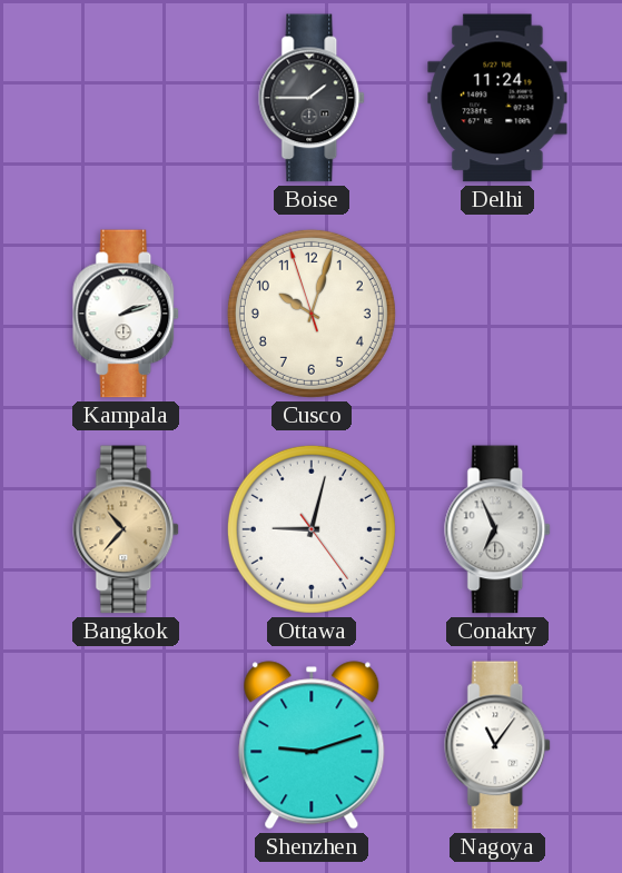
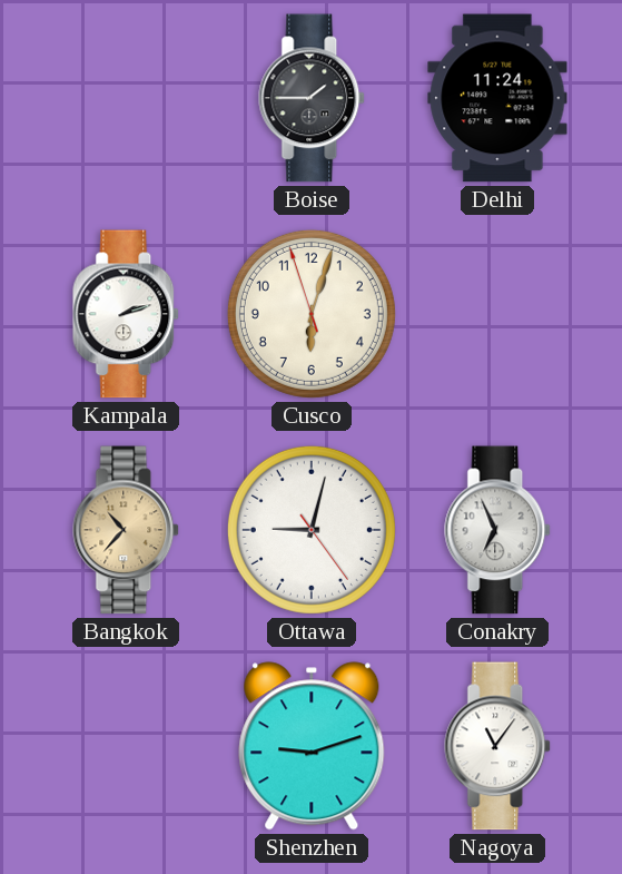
Cusco: 10:02 -> 6:02
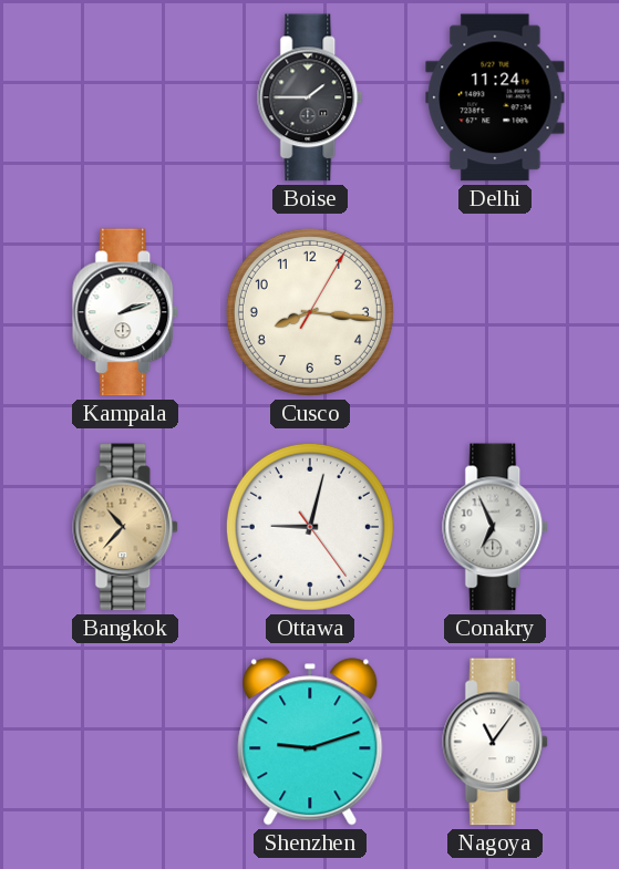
Cusco: 6:02 -> 8:16
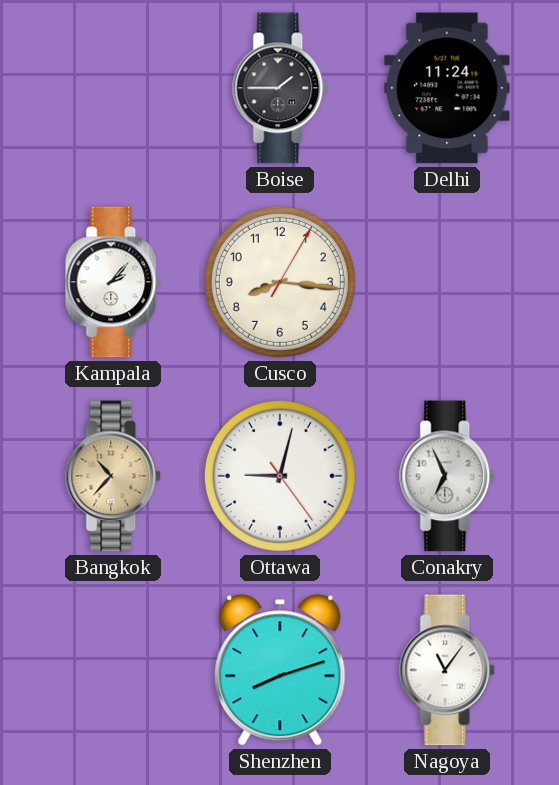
Kampala: 2:12 -> 2:07
Shenzhen: 9:12 -> 8:12
